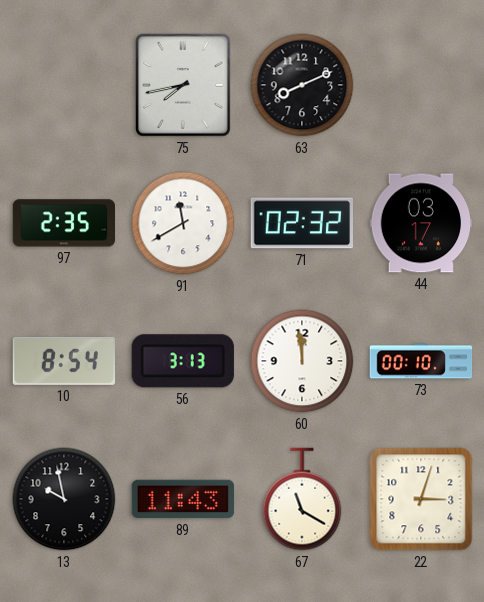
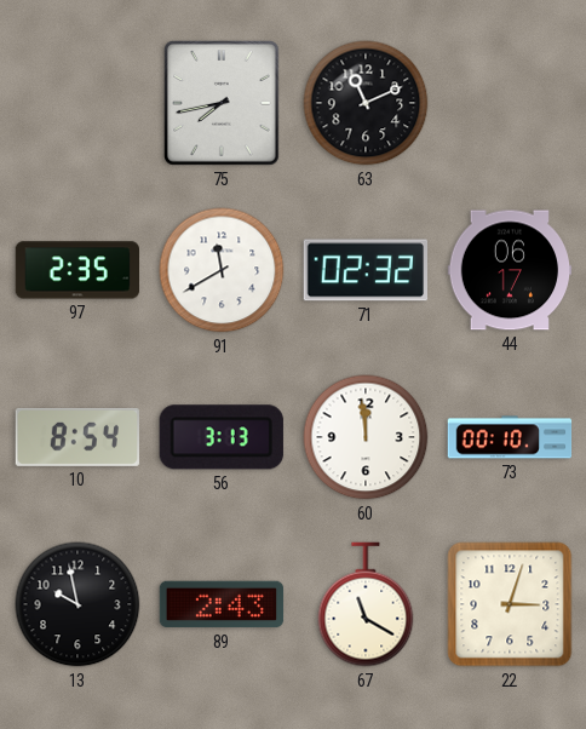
63: 8:11 -> 11:11
44: 03:17 -> 06:17
89: 11:43 -> 2:43
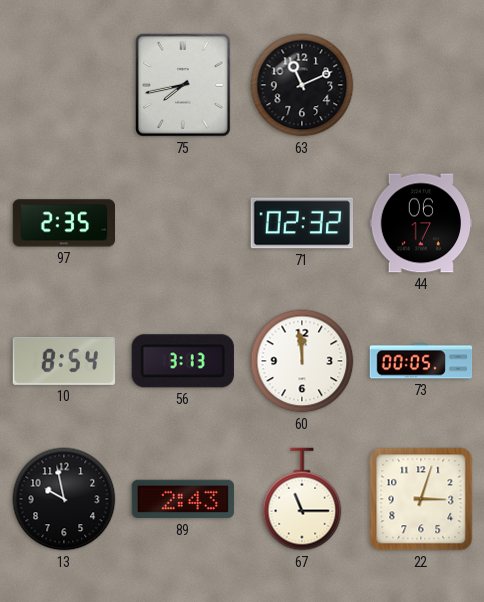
91: 11:40 -> none
73: 00:10 -> 00:05
67: 11:20 -> 11:15
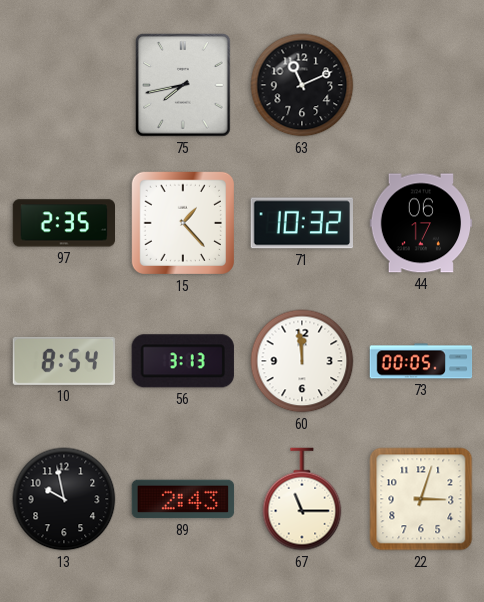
15: none -> 1:23
71: 02:32 -> 10:32
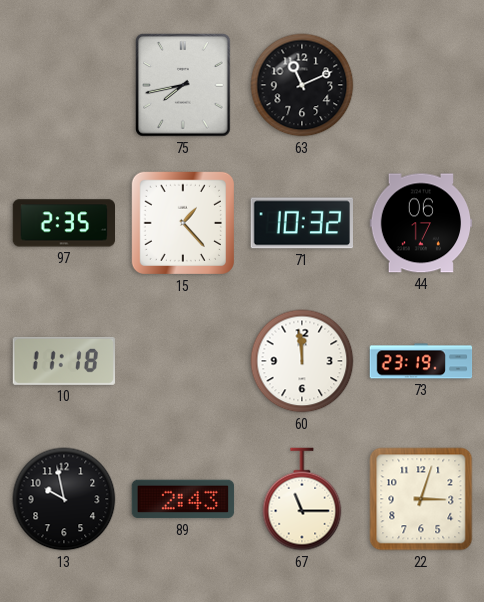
10: 8:54 -> 11:18
56: 3:13 -> none
73: 00:05 -> 23:19
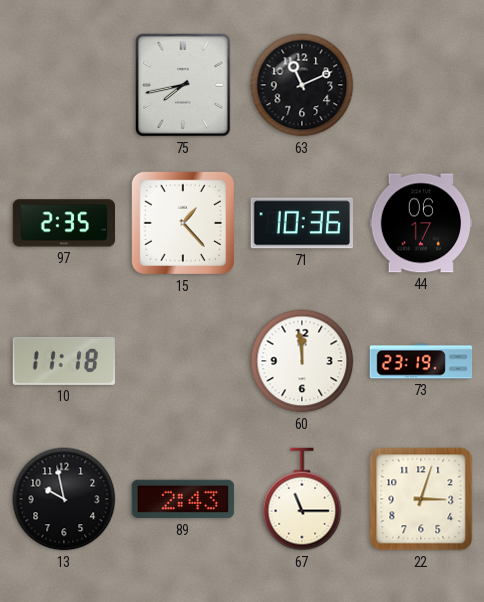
71: 10:32 -> 10:36
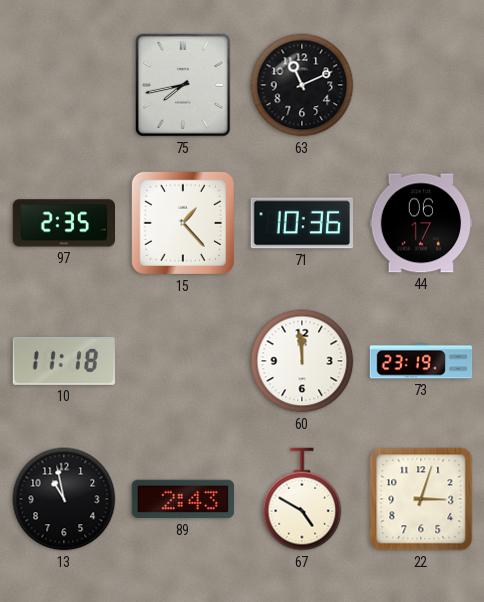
13: 9:58 -> 10:58
67: 11:15 -> 4:50
